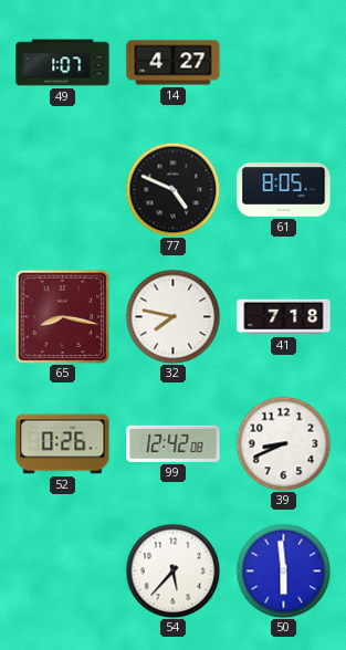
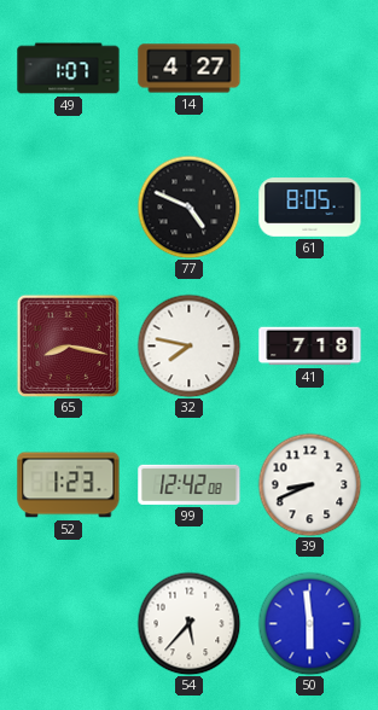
52: 0:26 -> 1:23
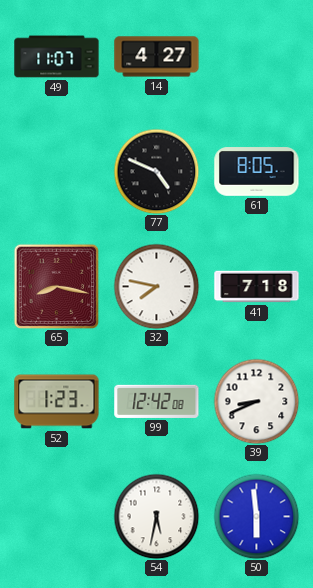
49: 1:07 -> 11:07
54: 5:37 -> 5:32
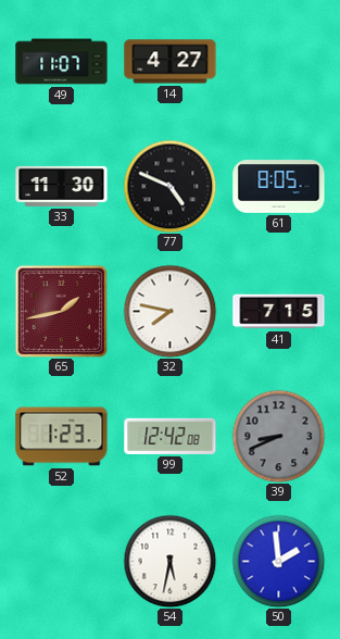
33: none -> 11:30
65: 8:17 -> 1:43
41: 7:18 -> 7:15
39 dial: white -> grey
50: 5:59 -> 1:59
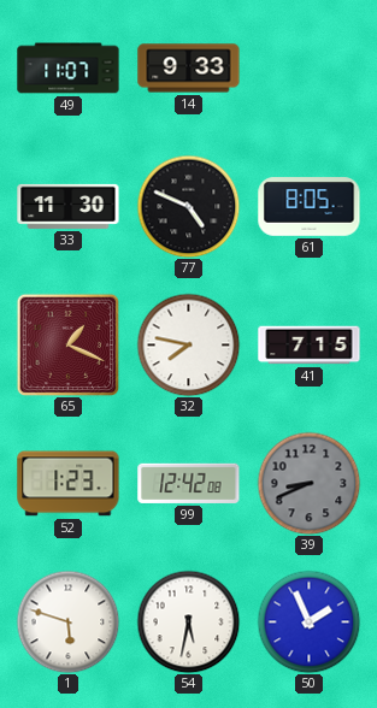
14: 4:27 -> 9:33
65: 1:43 -> 1:19
1: none -> 5:48
50: 1:59 -> 1:56
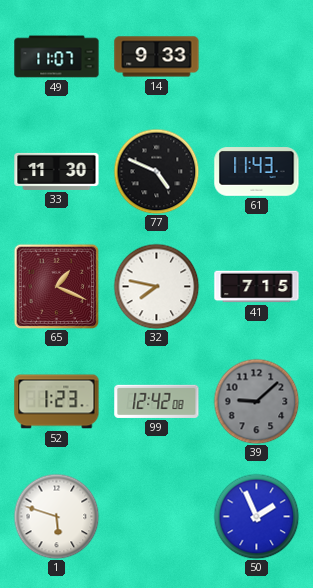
61: 8:05 -> 11:43
39: 8:41 -> 9:08
54: 5:32 -> none
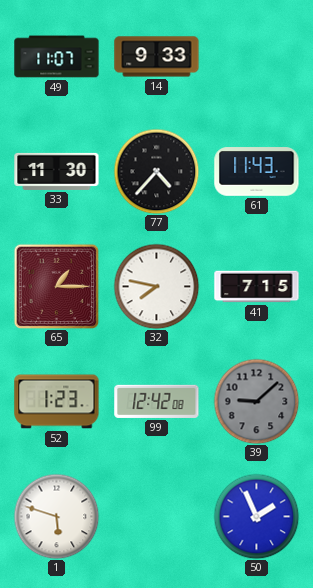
77: 4:49 -> 4:37
65: 1:19 -> 1:15
